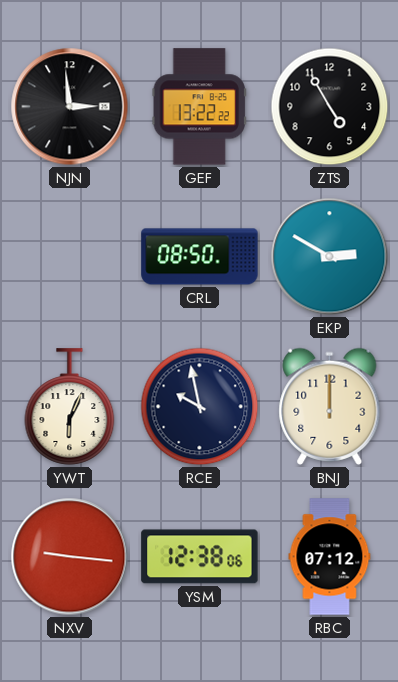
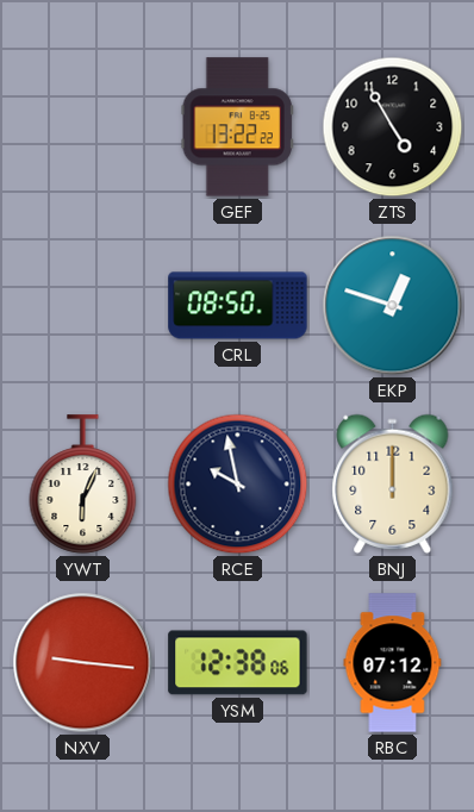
NJN: 2:59 -> none
EKP: 2:50 -> 12:48
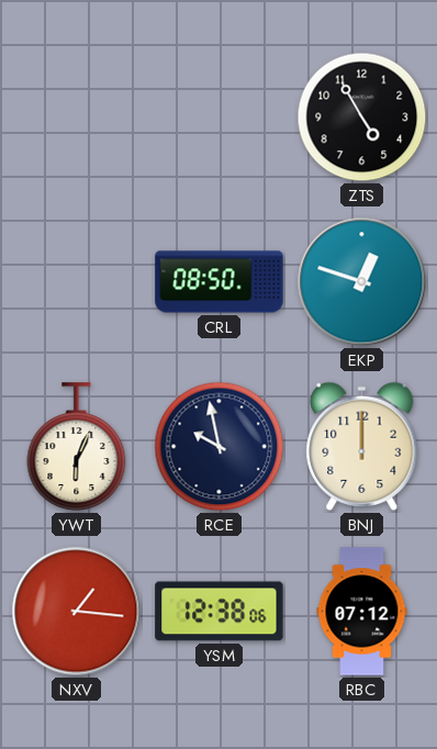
GEF: 13:22 -> none
NXV: 9:16 -> 1:16
